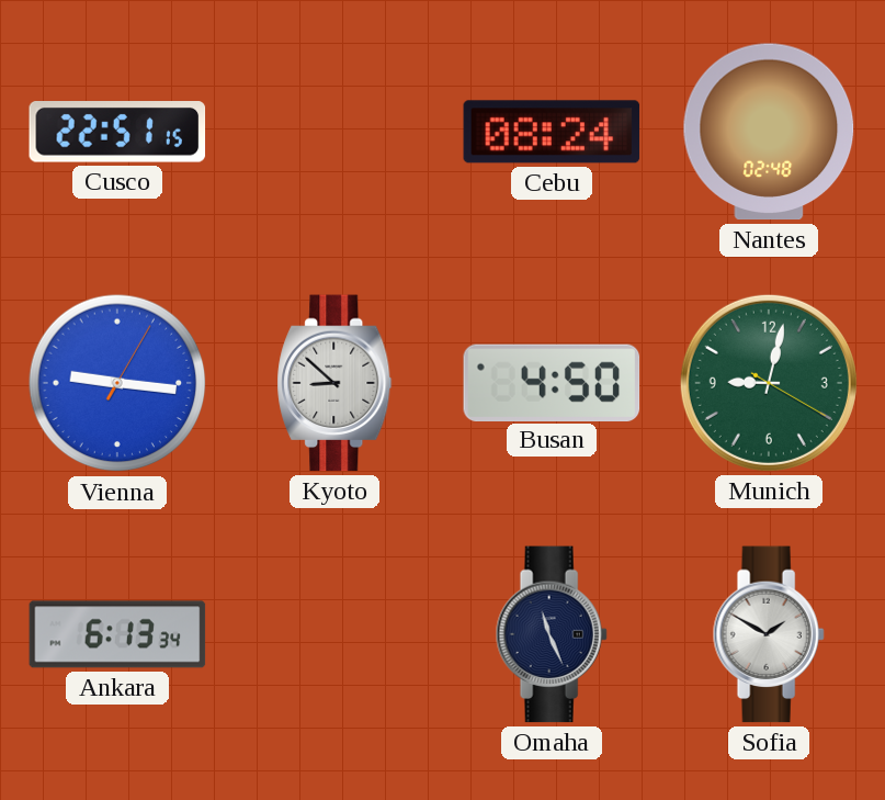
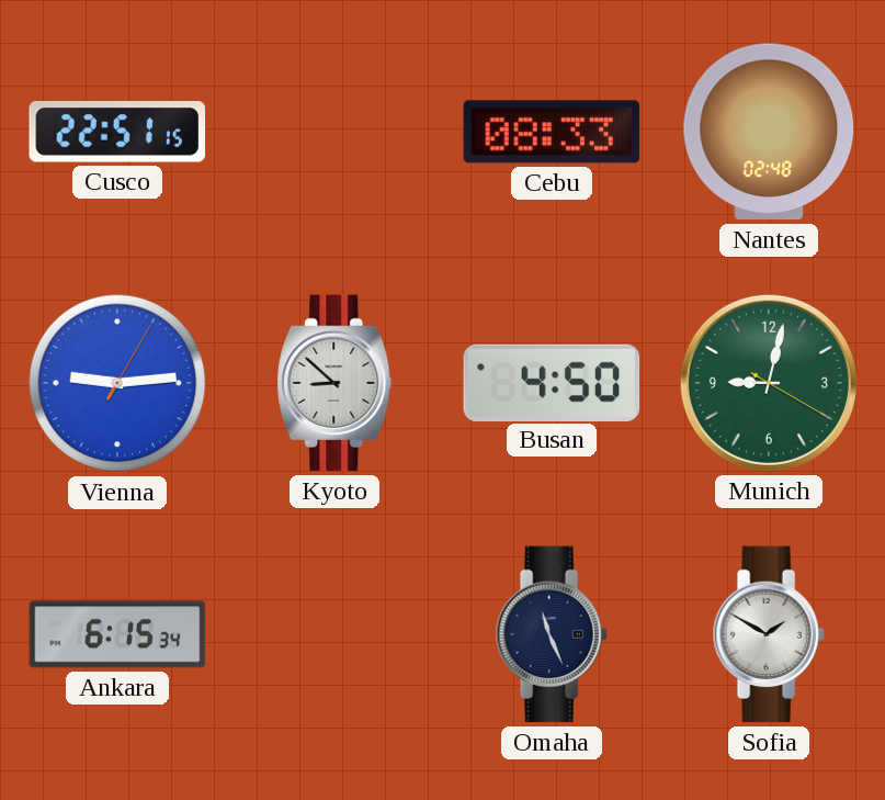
Cebu: 08:24 -> 08:33
Vienna: 9:16 -> 9:14
Ankara: 6:13 -> 6:15
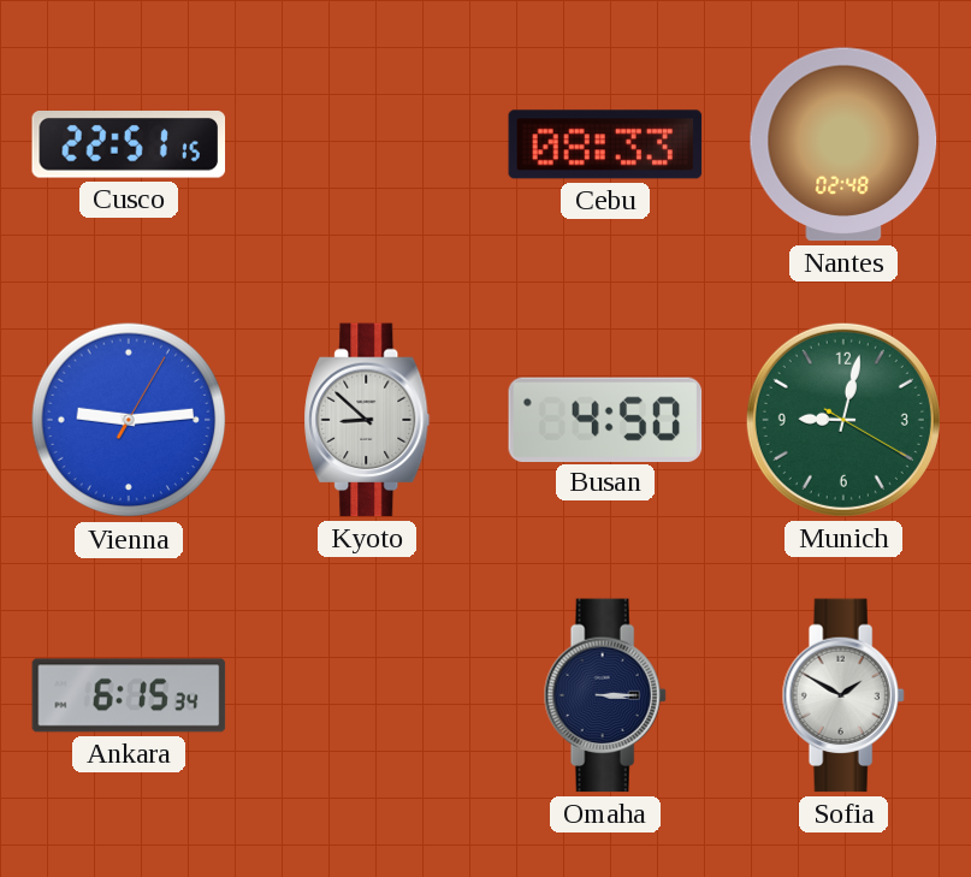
Omaha: 11:26 -> 3:15
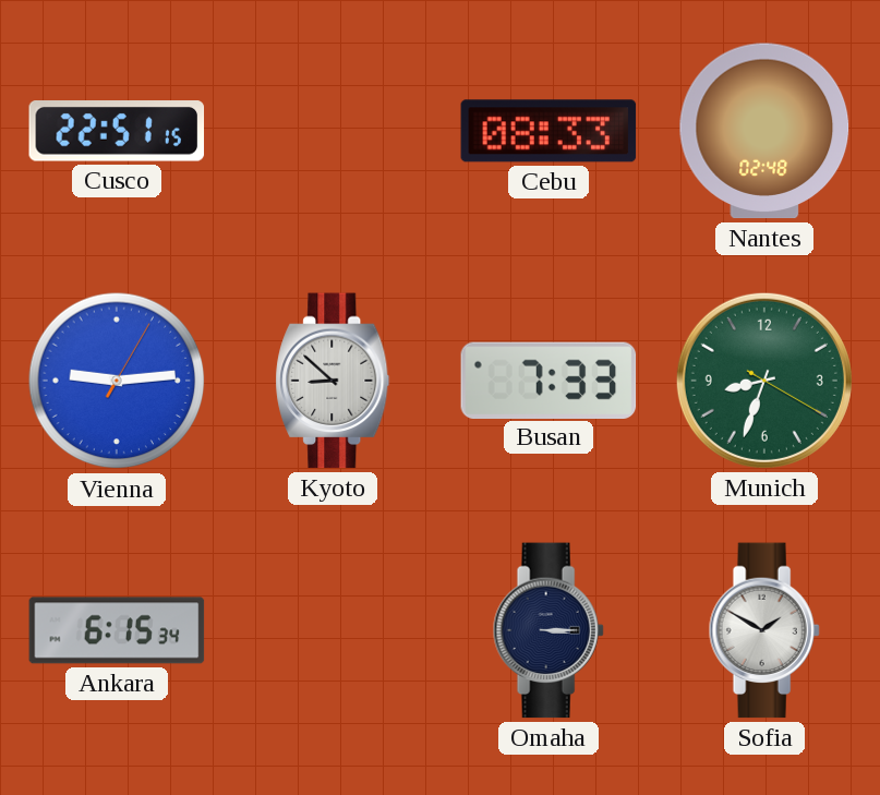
Busan: 4:50 -> 7:33
Munich: 9:02 -> 8:33
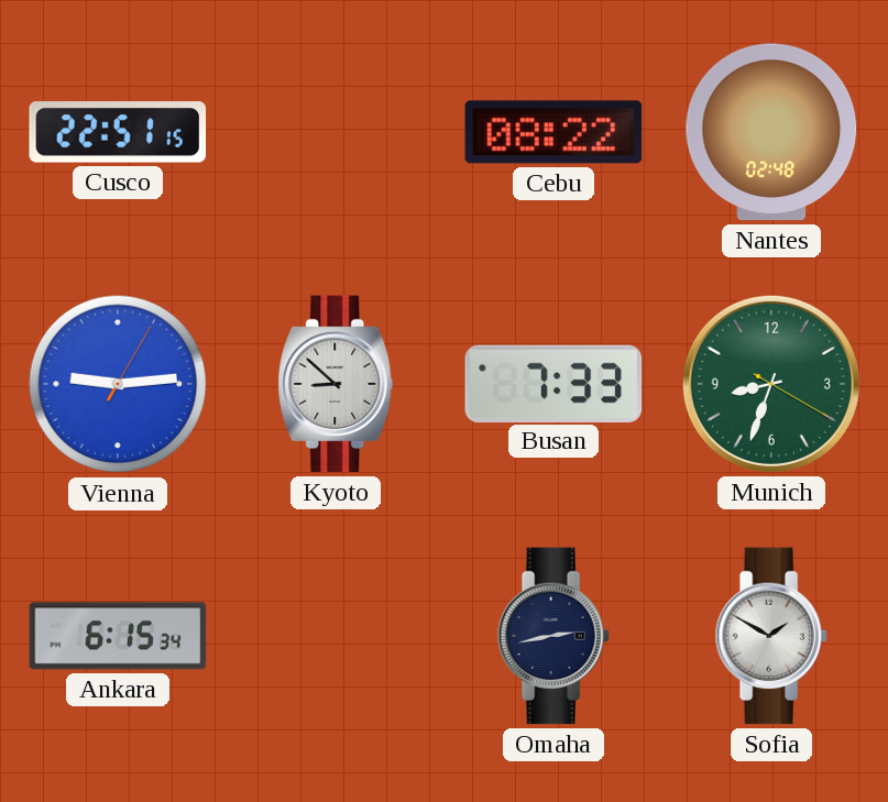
Cebu: 08:33 -> 08:22
Omaha: 3:15 -> 2:43
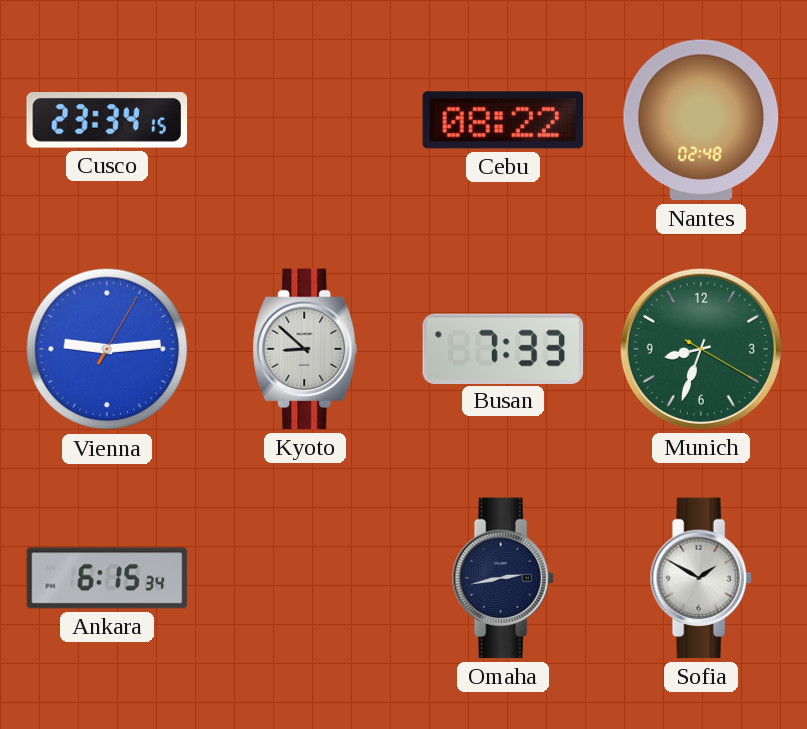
Cusco: 22:51 -> 23:34
